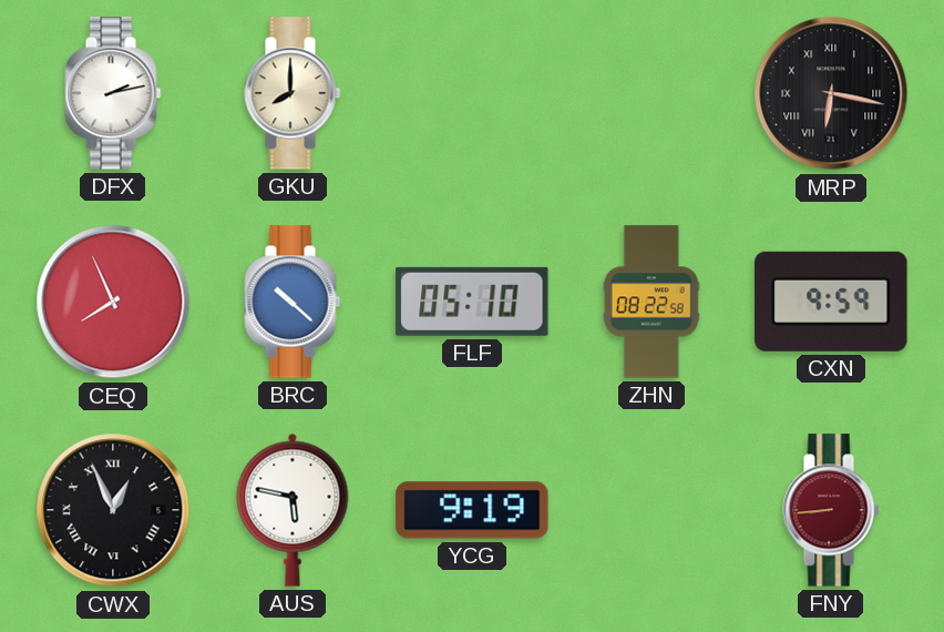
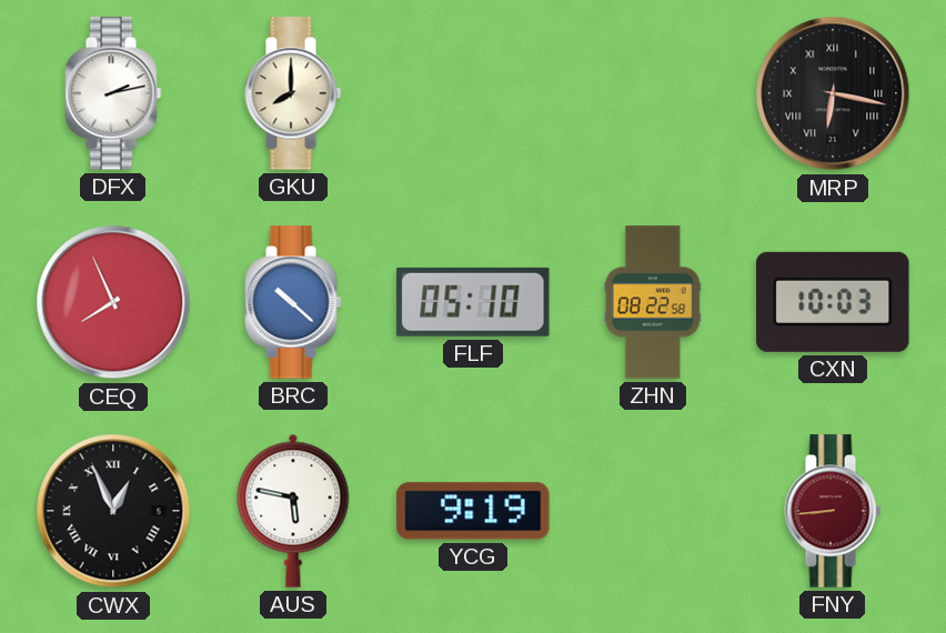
CXN: 9:59 -> 10:03
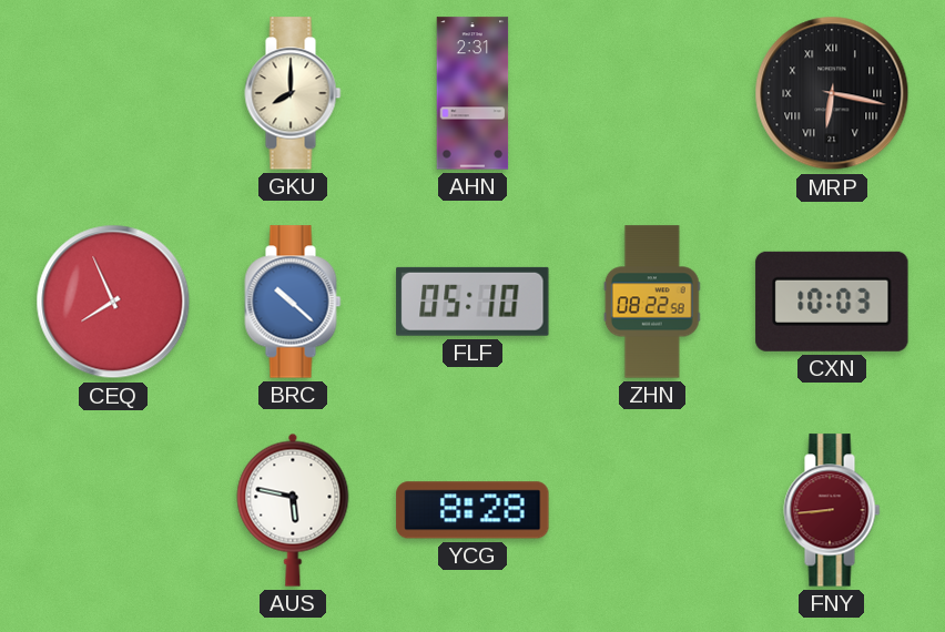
DFX: 2:13 -> none
AHN: none -> 2:31
CWX: 12:56 -> none
YCG: 9:19 -> 8:28
